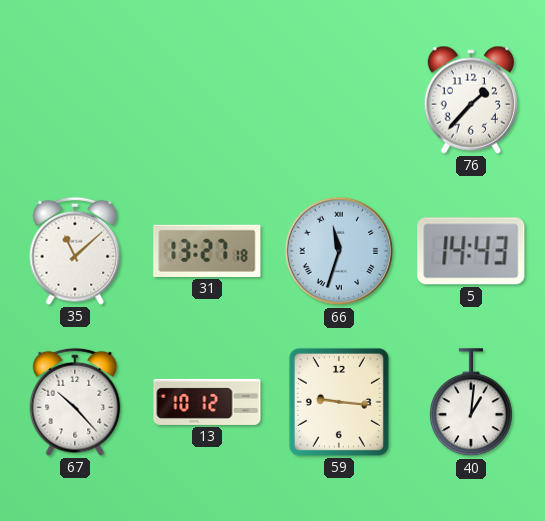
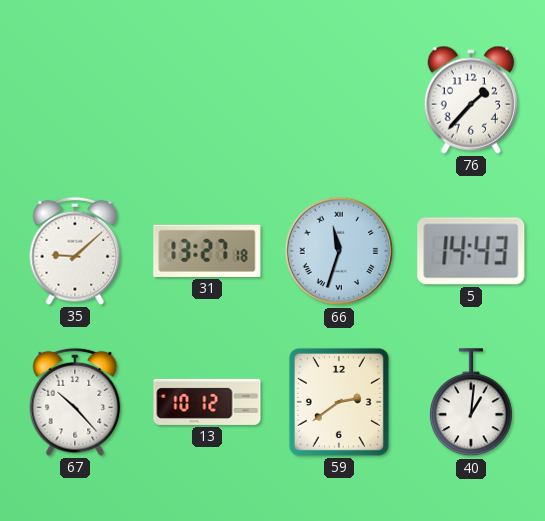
35: 11:08 -> 9:08
59: 9:16 -> 2:39
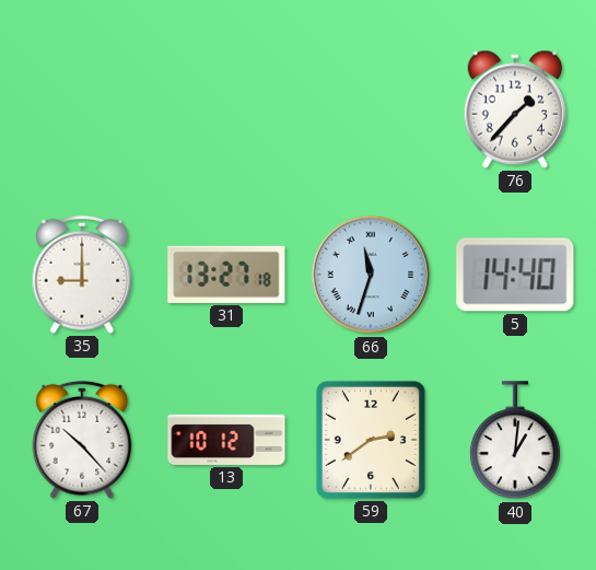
35: 9:08 -> 9:00
5: 14:43 -> 14:40
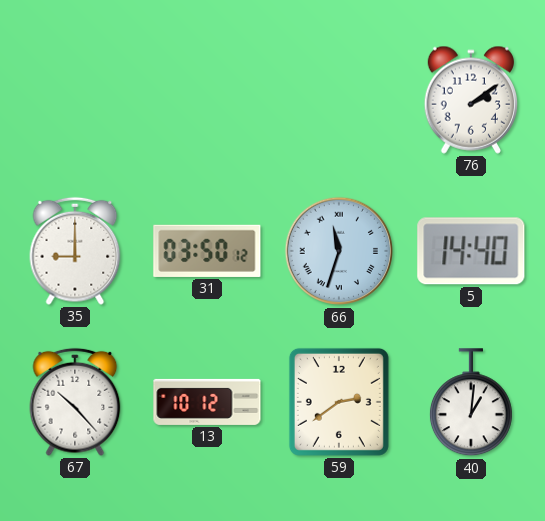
76: 1:37 -> 2:09
31: 13:27 -> 03:50
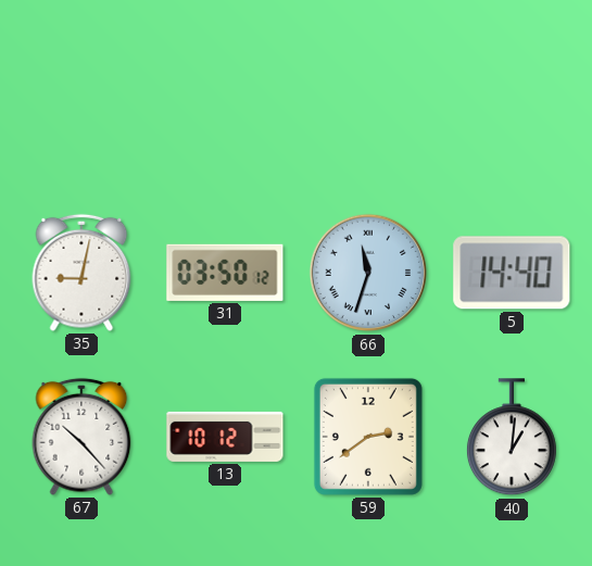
76: 2:09 -> none
35: 9:00 -> 9:02
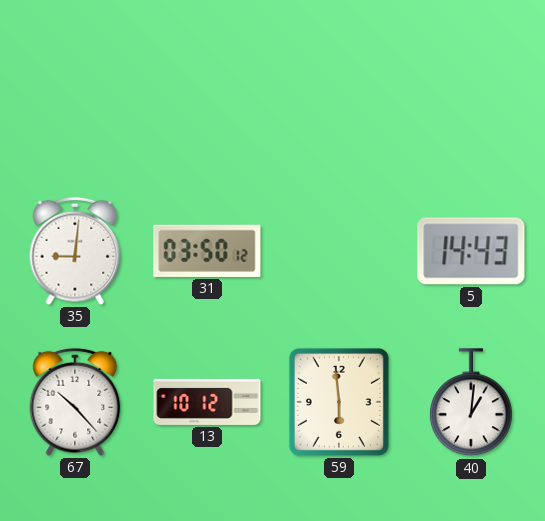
35: 9:02 -> 9:01
66: 11:33 -> none
5: 14:40 -> 14:43
59: 2:39 -> 5:59
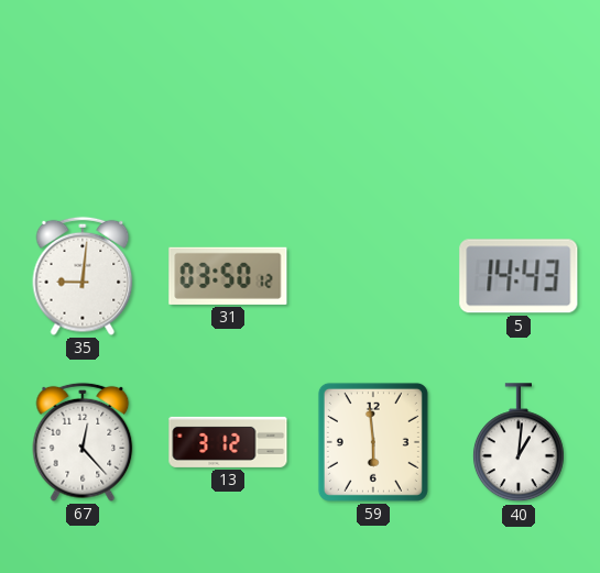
67: 10:23 -> 12:23
13: 10:12 -> 3:12
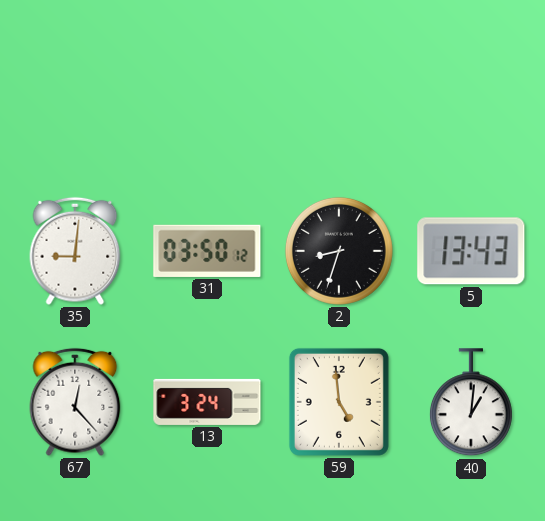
2: none -> 8:33
5: 14:43 -> 13:43
13: 3:12 -> 3:24
59: 5:59 -> 4:59
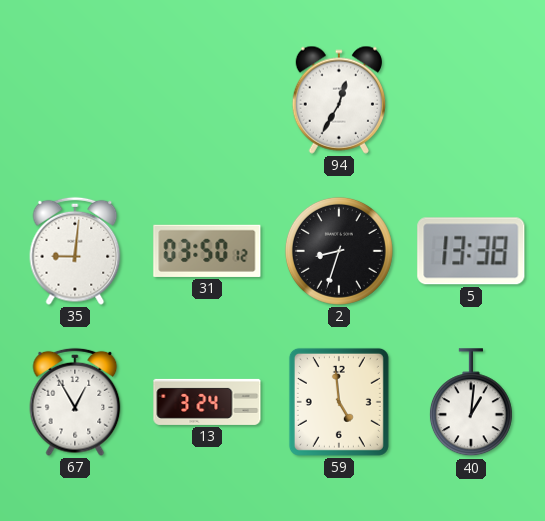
94: none -> 12:35
5: 13:43 -> 13:38
67: 12:23 -> 12:55
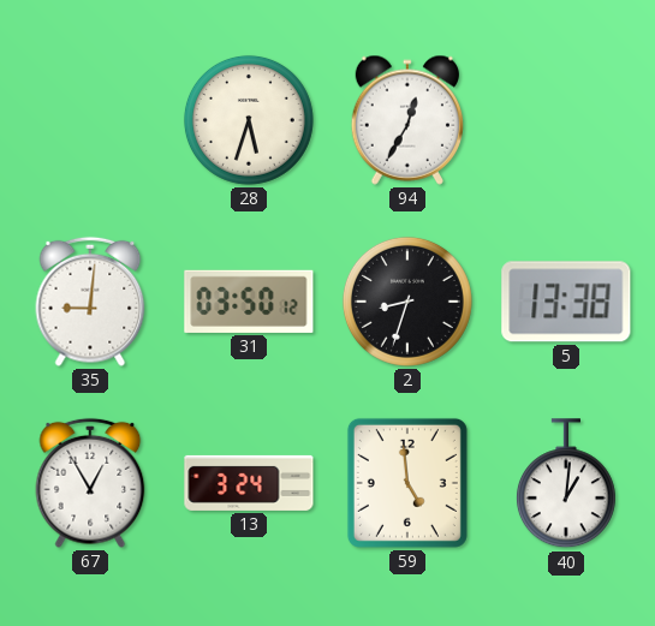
28: none -> 5:33
